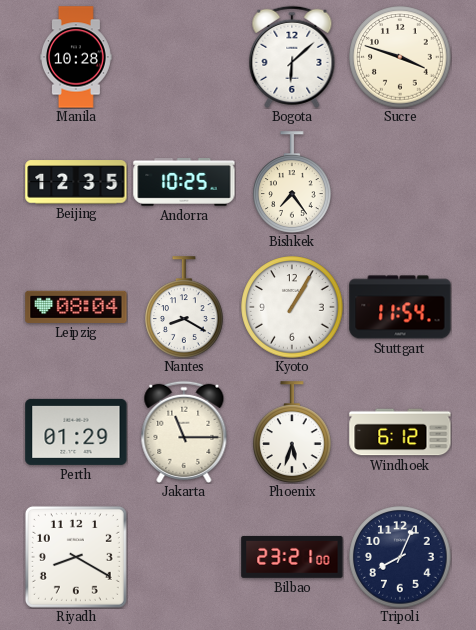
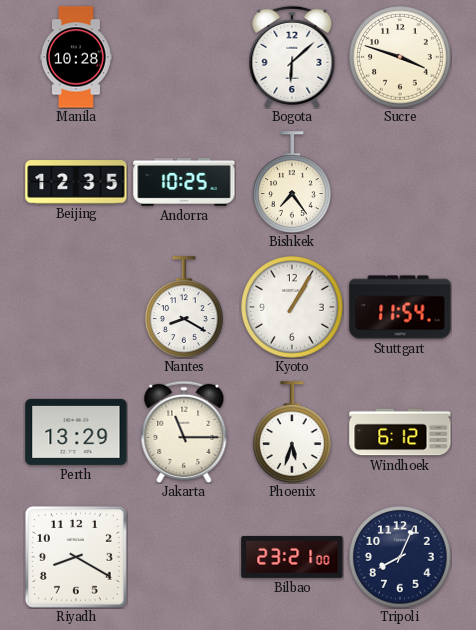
Leipzig: 08:04 -> none
Perth: 01:29 -> 13:29
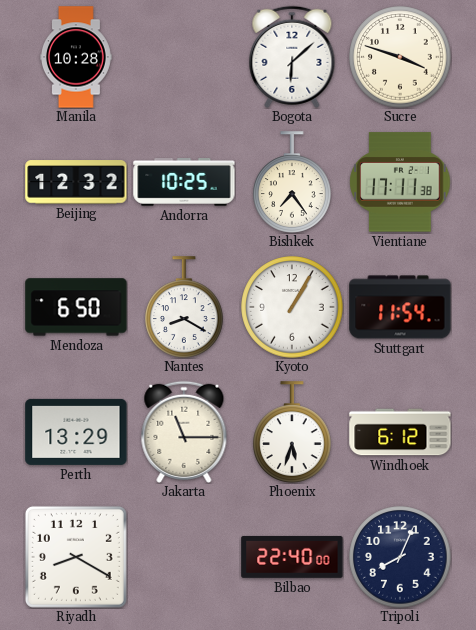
Beijing: 12:35 -> 12:32
Vientiane: none -> 17:11
Mendoza: none -> 6:50
Bilbao: 23:21 -> 22:40
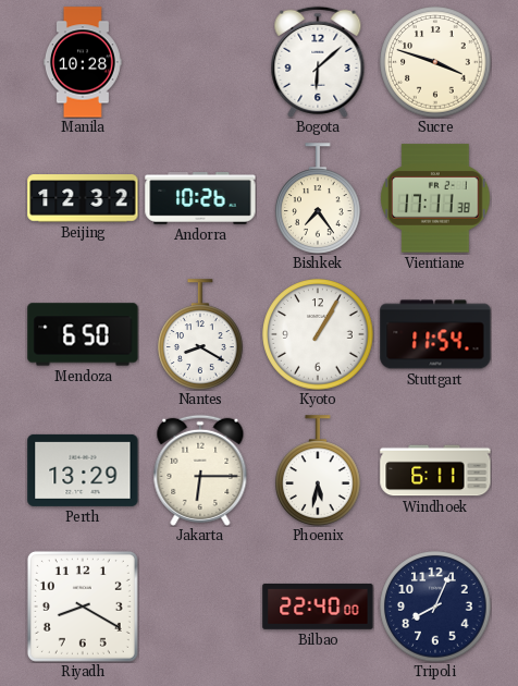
Andorra: 10:25 -> 10:26
Jakarta: 11:15 -> 6:15
Phoenix: 5:33 -> 5:32
Windhoek: 6:12 -> 6:11
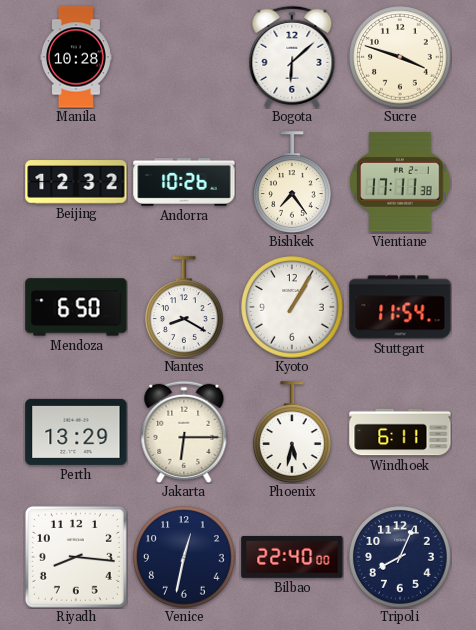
Riyadh: 8:20 -> 8:16
Venice: none -> 12:32
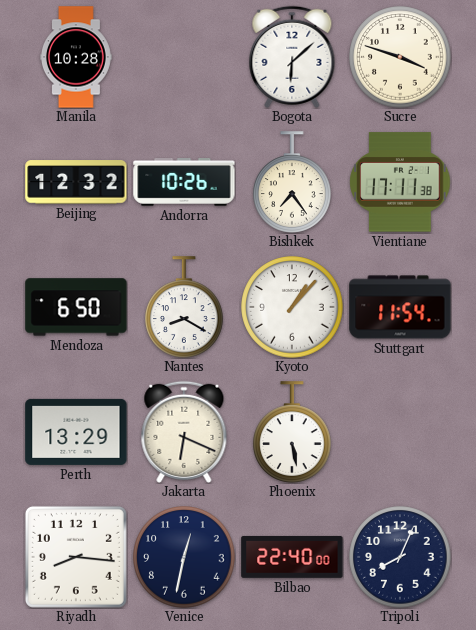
Kyoto: 1:05 -> 1:07
Jakarta: 6:15 -> 6:19
Phoenix: 5:32 -> 5:28
Windhoek: 6:11 -> none
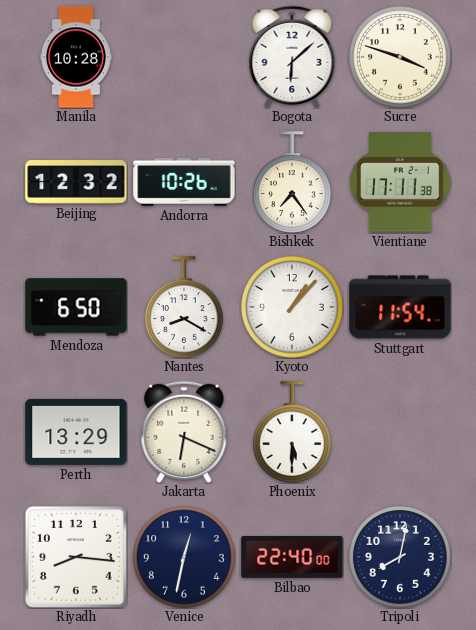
Phoenix: 5:28 -> 5:30
Tripoli: 8:04 -> 8:02
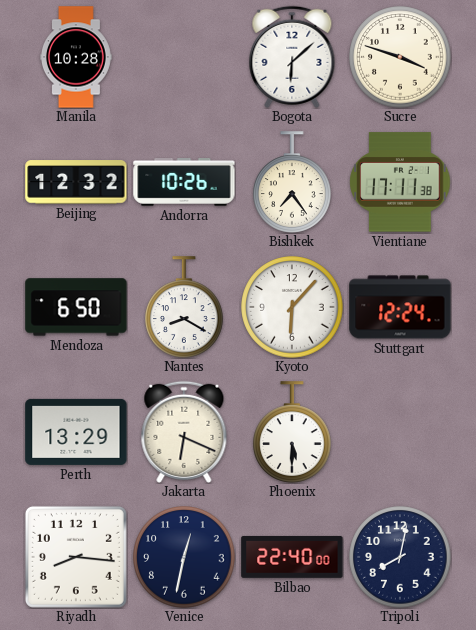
Kyoto: 1:07 -> 6:07
Stuttgart: 11:54 -> 12:24
